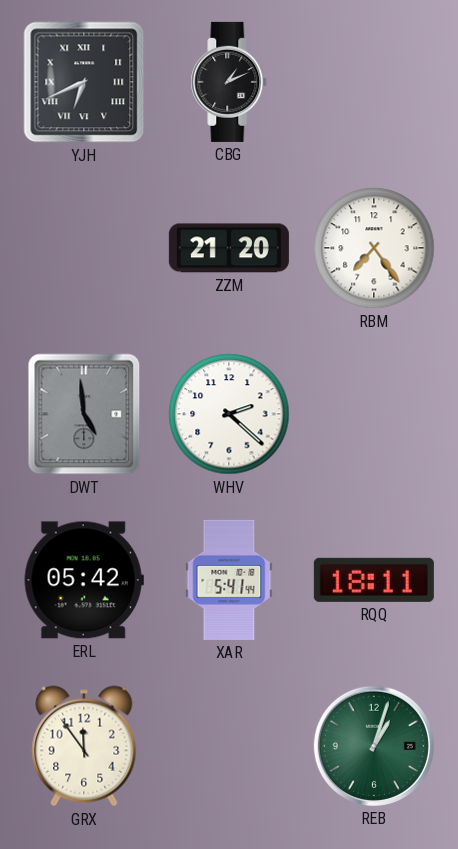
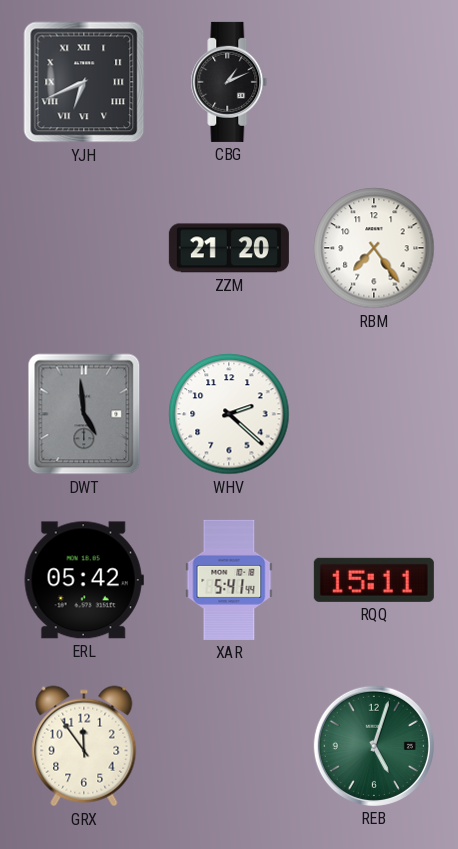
RQQ: 18:11 -> 15:11
REB: 1:03 -> 5:03
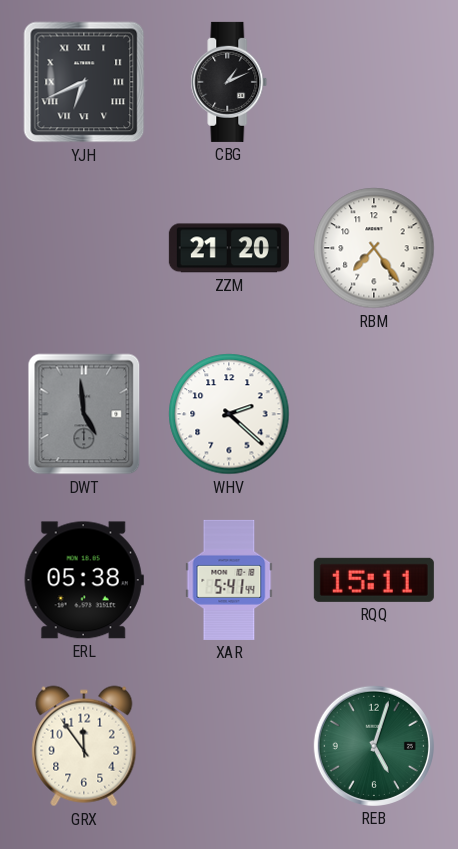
ERL: 05:42 -> 05:38
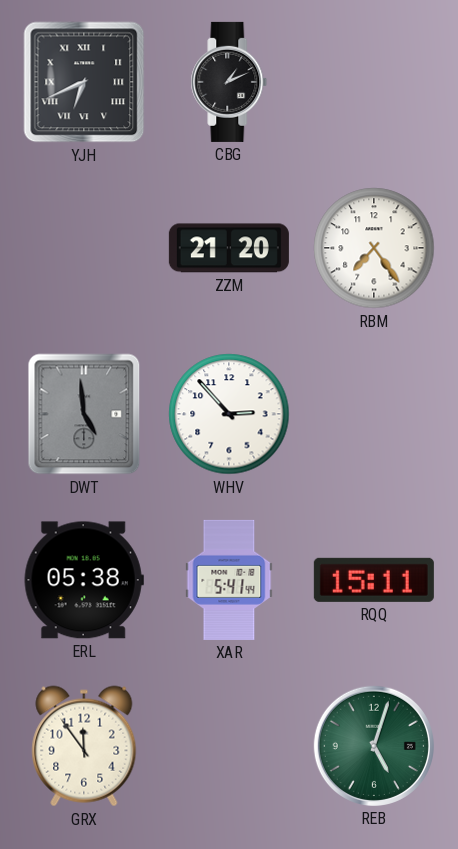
WHV: 2:22 -> 2:53
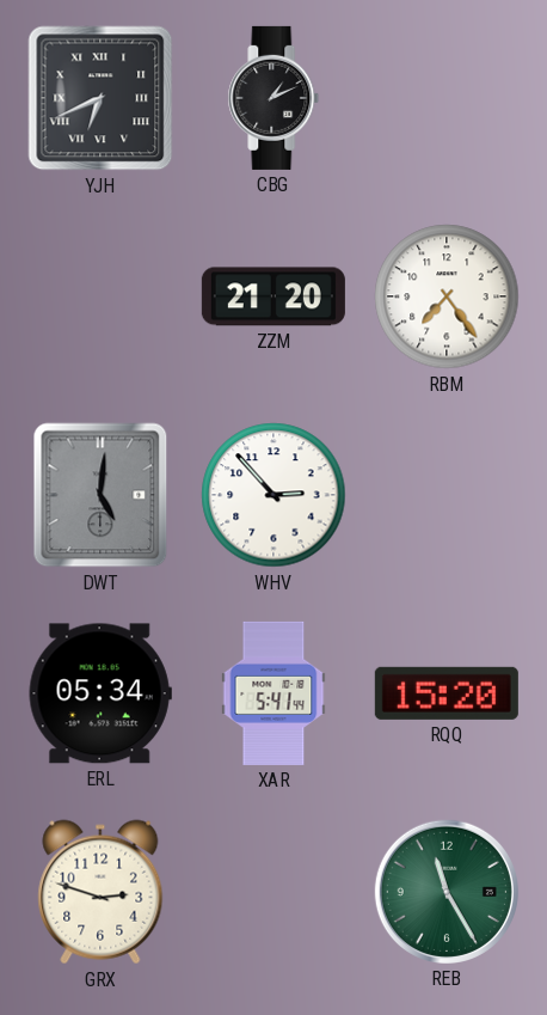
DWT: 4:59 -> 5:01
ERL: 05:38 -> 05:34
RQQ: 15:11 -> 15:20
GRX: 11:54 -> 2:48
REB: 5:03 -> 11:25
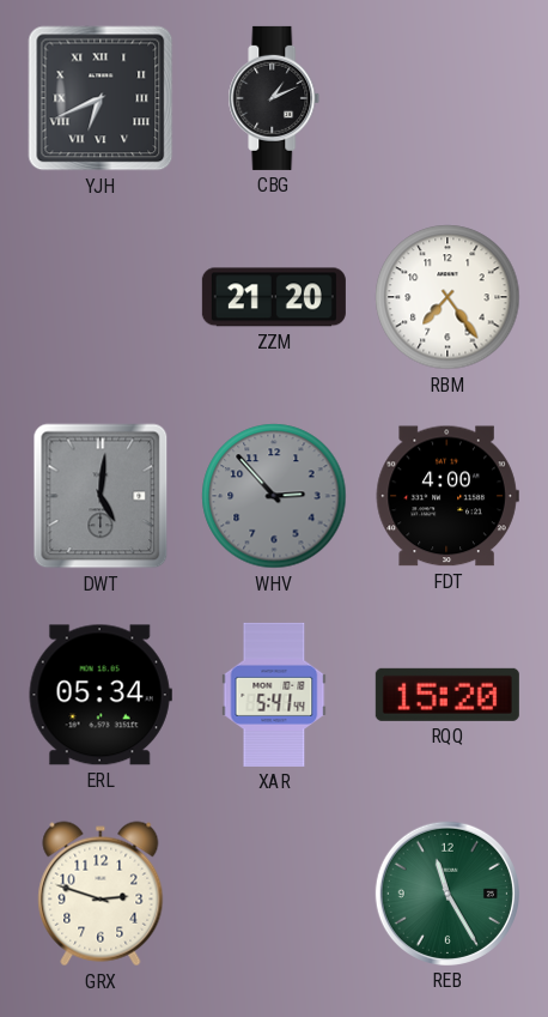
WHV dial: white -> grey
FDT: none -> 4:00
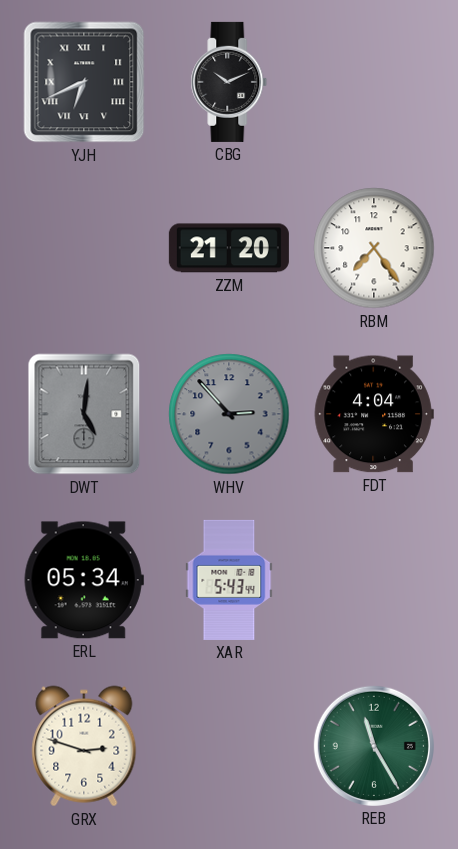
CBG: 1:11 -> 10:11
FDT: 4:00 -> 4:04
XAR: 5:41 -> 5:43
RQQ: 15:20 -> none
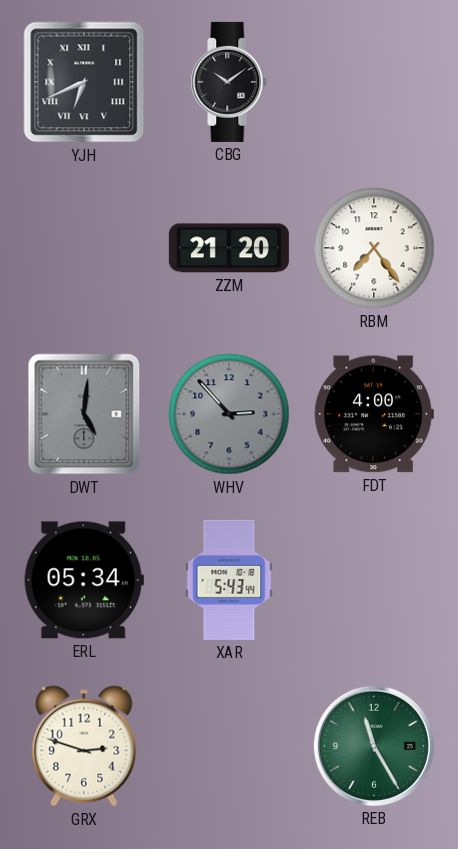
CBG: 10:11 -> 10:09
FDT: 4:04 -> 4:00
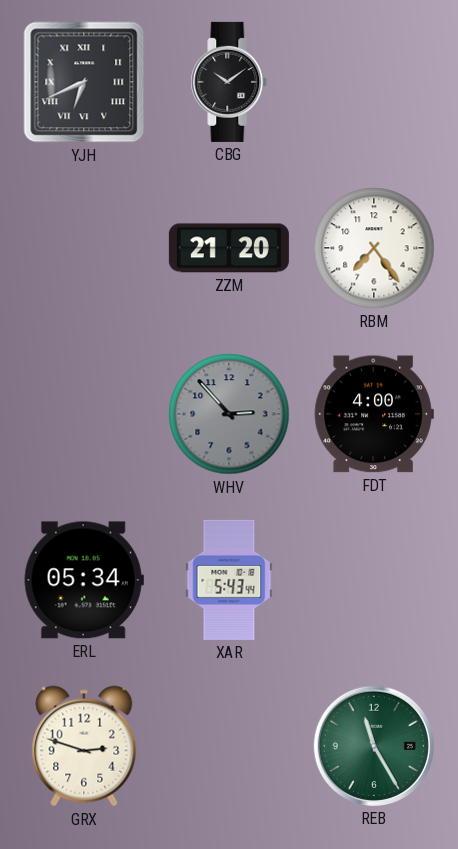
DWT: 5:01 -> none
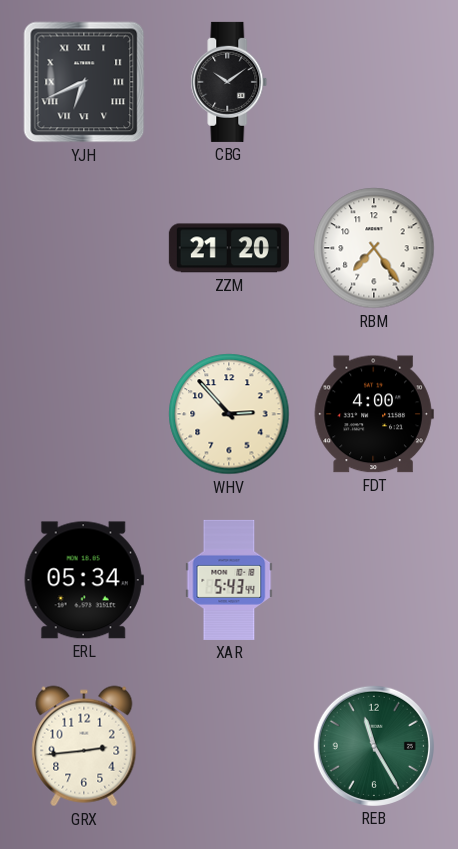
WHV dial: grey -> cream
GRX: 2:48 -> 2:44
